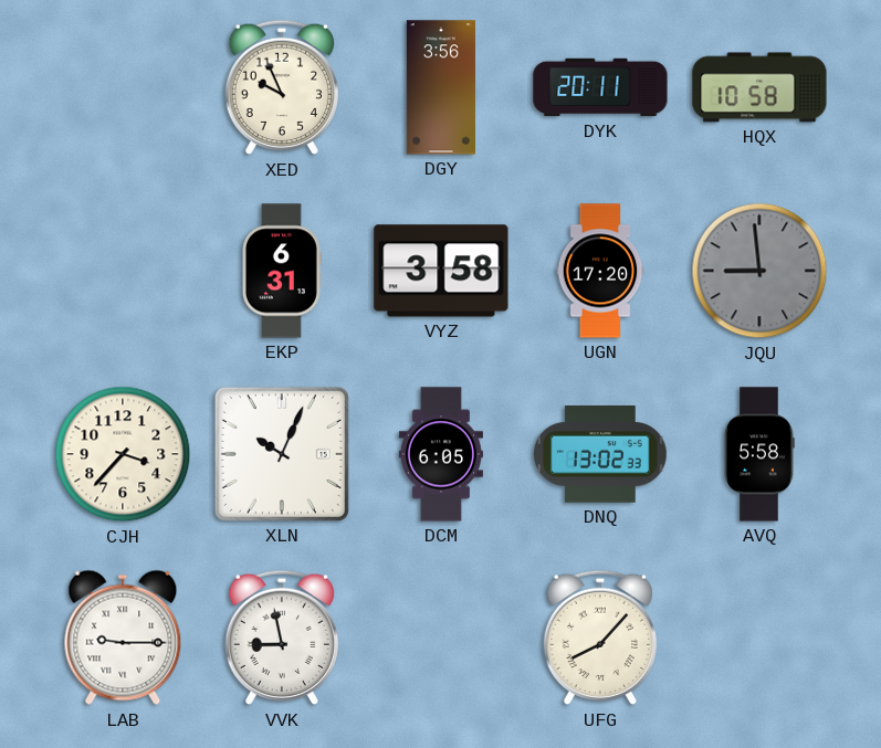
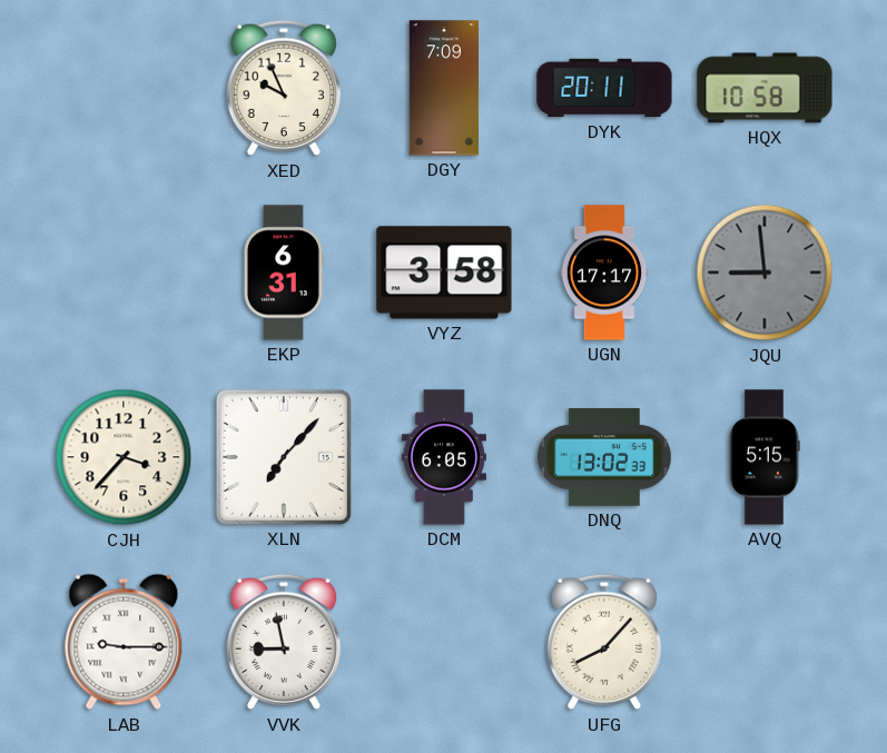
DGY: 3:56 -> 7:09
UGN: 17:20 -> 17:17
XLN: 10:04 -> 7:07
AVQ: 5:58 -> 5:15
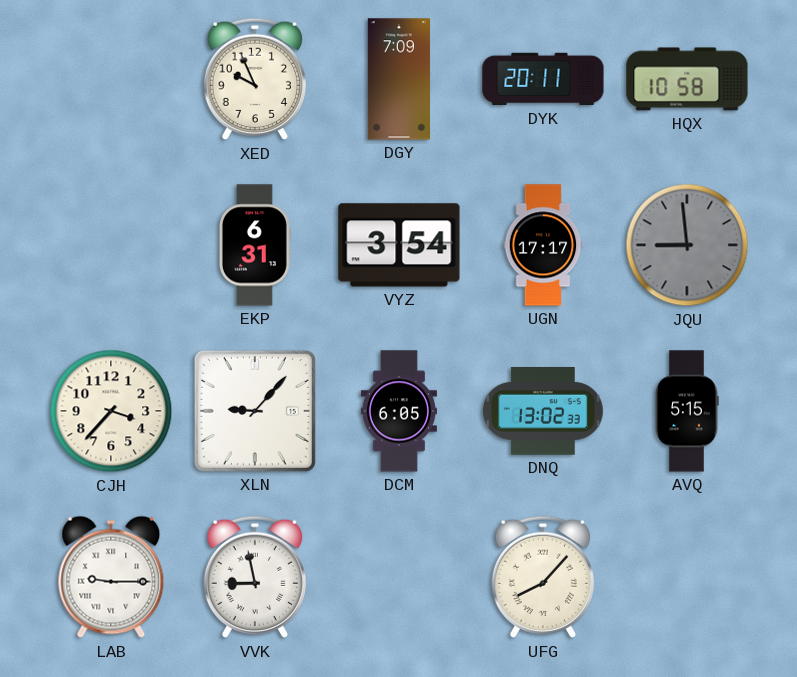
VYZ: 3:58 -> 3:54
XLN: 7:07 -> 9:07
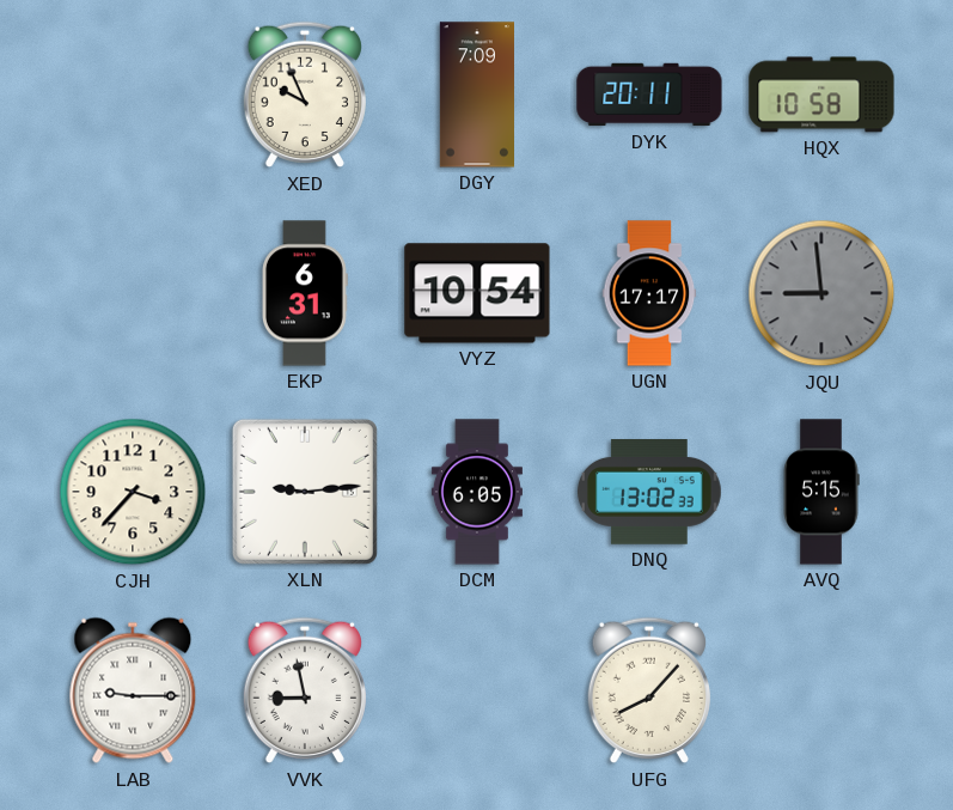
VYZ: 3:54 -> 10:54
XLN: 9:07 -> 9:14
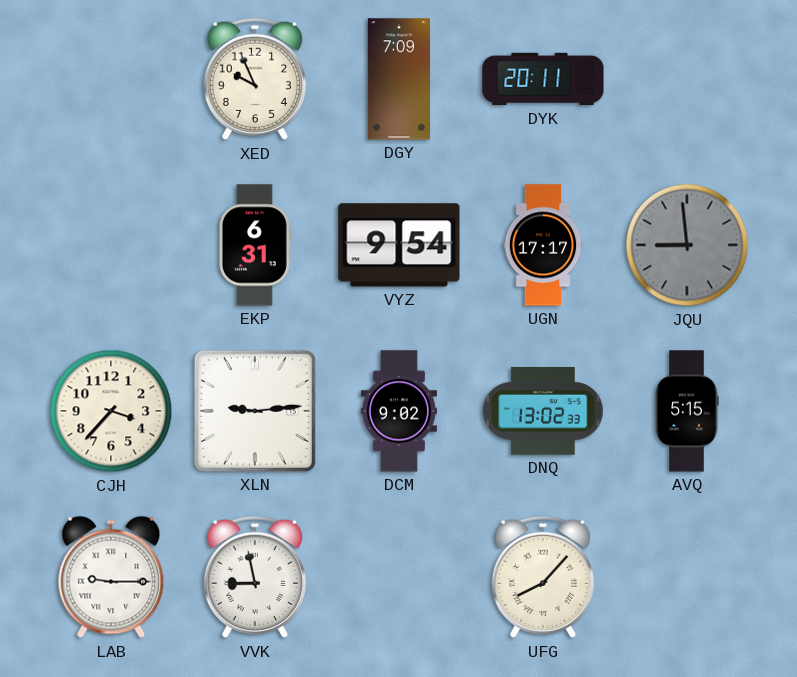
HQX: 10:58 -> none
VYZ: 10:54 -> 9:54
DCM: 6:05 -> 9:02
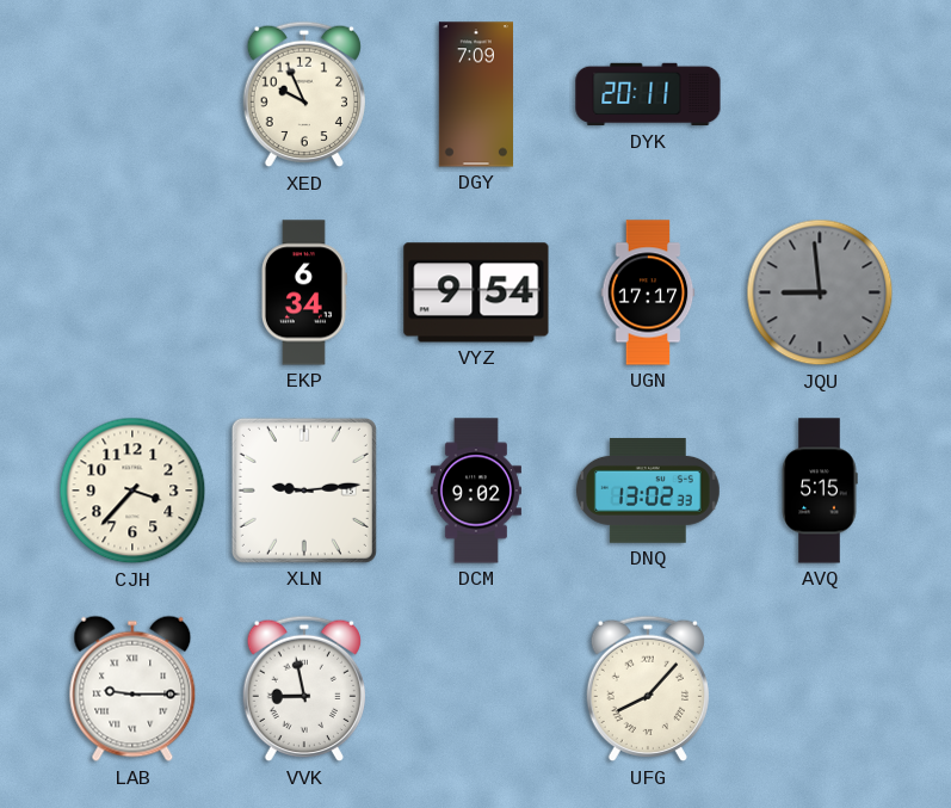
EKP: 6:31 -> 6:34
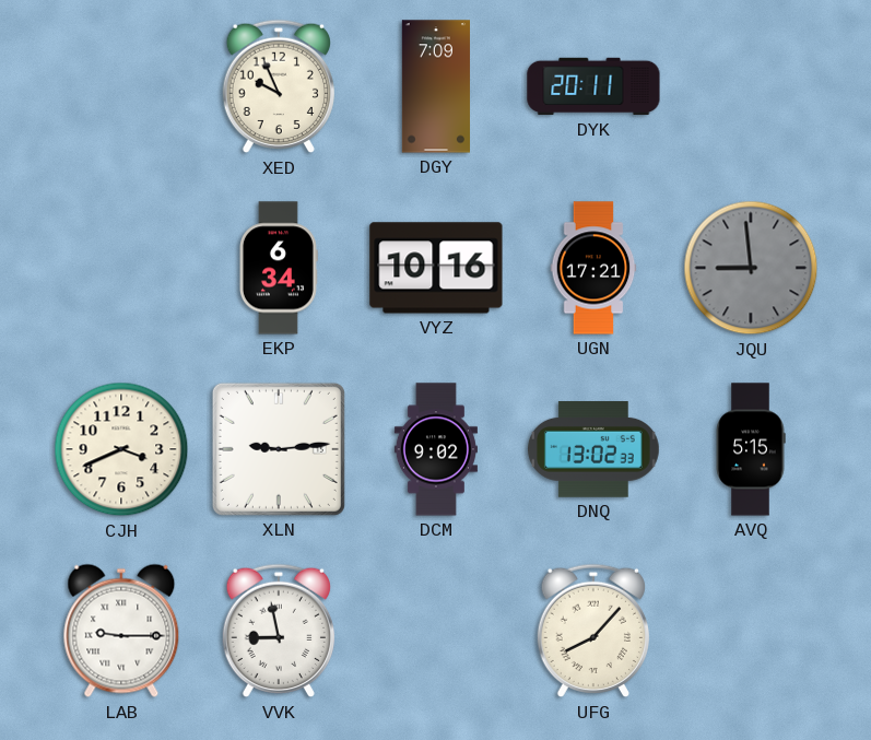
VYZ: 9:54 -> 10:16
UGN: 17:17 -> 17:21
CJH: 3:37 -> 3:41
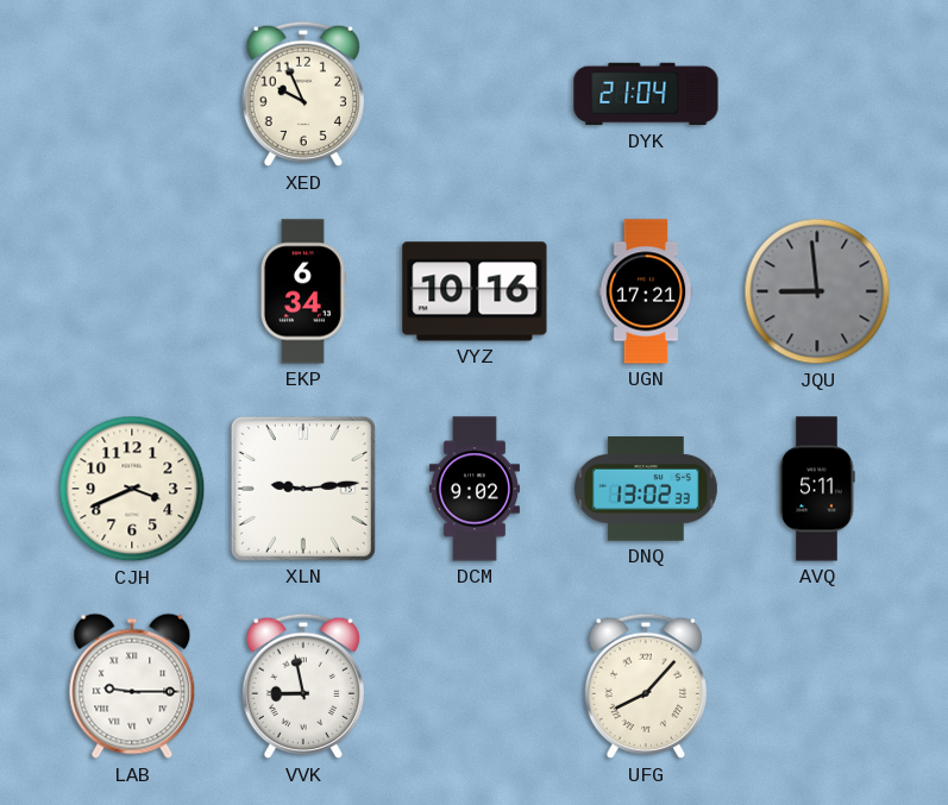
DGY: 7:09 -> none
DYK: 20:11 -> 21:04
AVQ: 5:15 -> 5:11
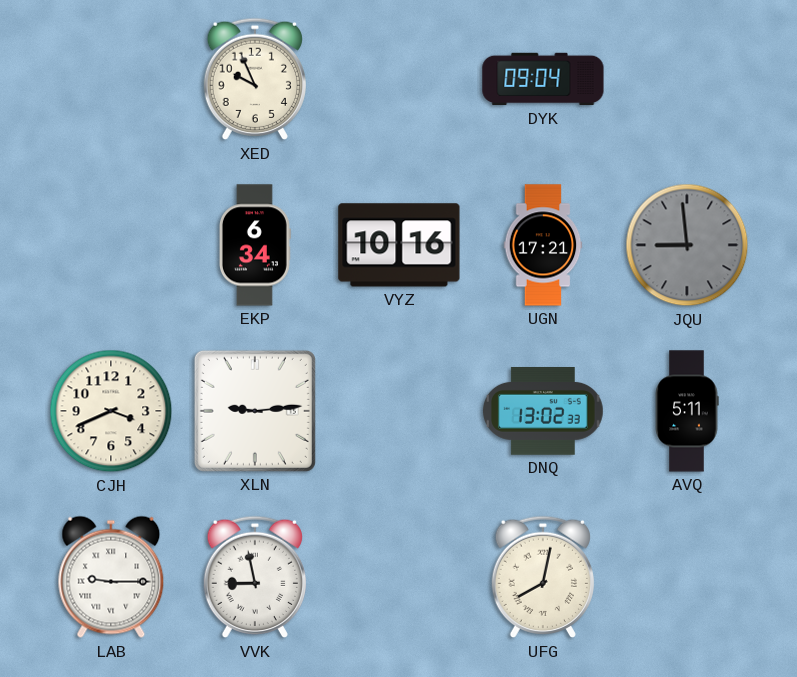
DYK: 21:04 -> 09:04
DCM: 9:02 -> none
UFG: 8:07 -> 8:02
